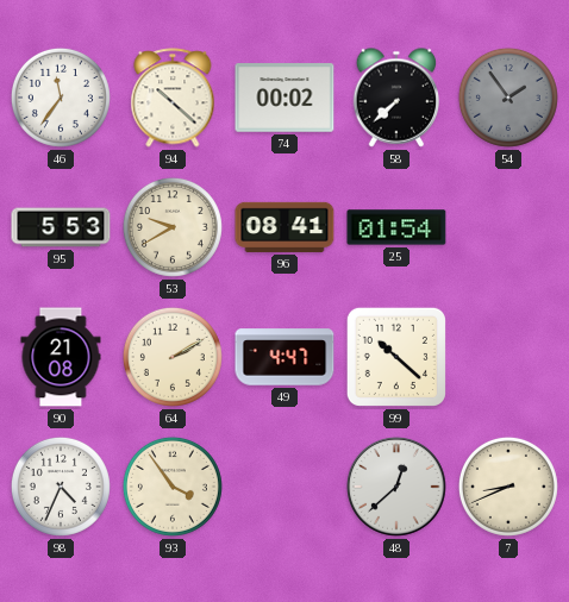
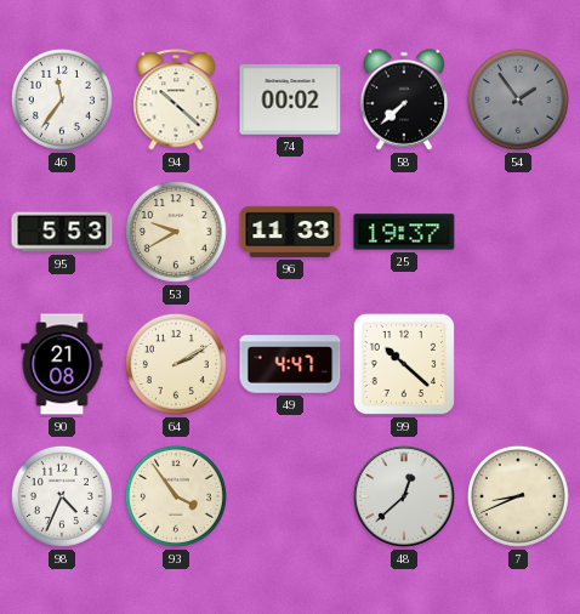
96: 08:41 -> 11:33
25: 01:54 -> 19:37
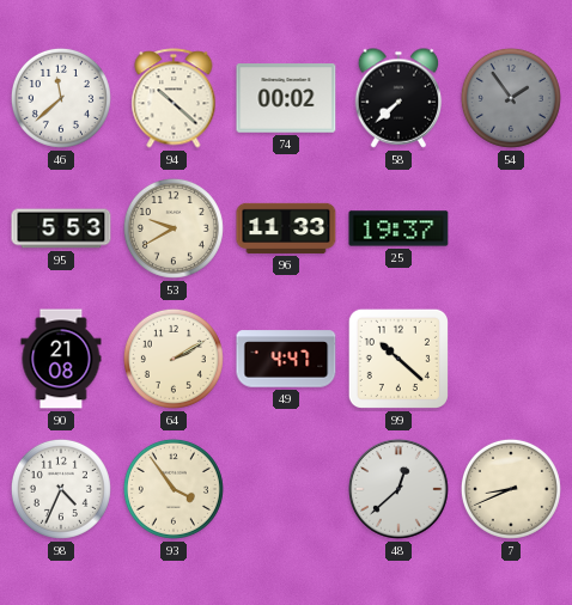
46: 11:36 -> 11:38
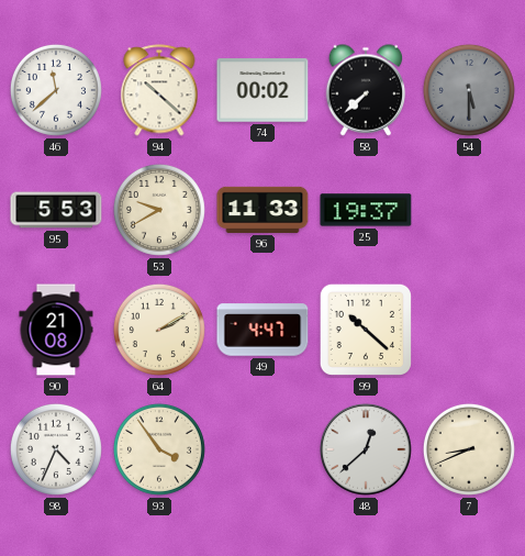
54: 1:54 -> 5:30
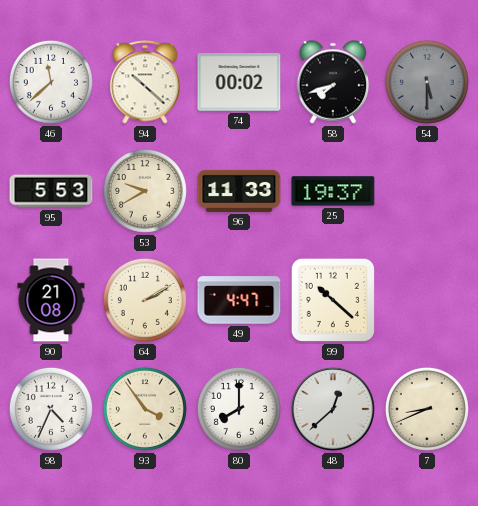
58: 7:38 -> 7:42
80: none -> 8:00
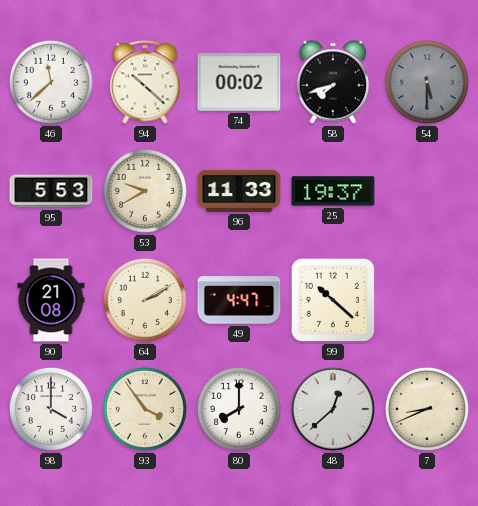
98: 4:34 -> 4:00
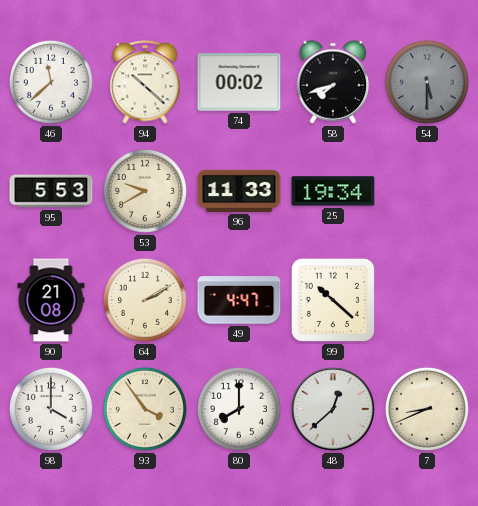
25: 19:37 -> 19:34
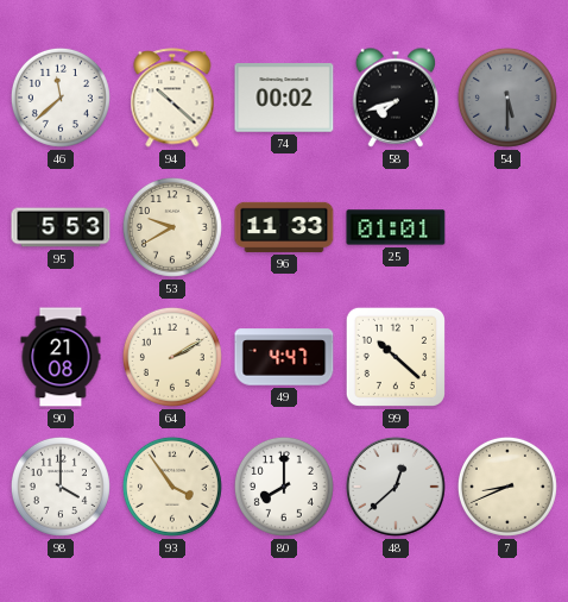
25: 19:34 -> 01:01
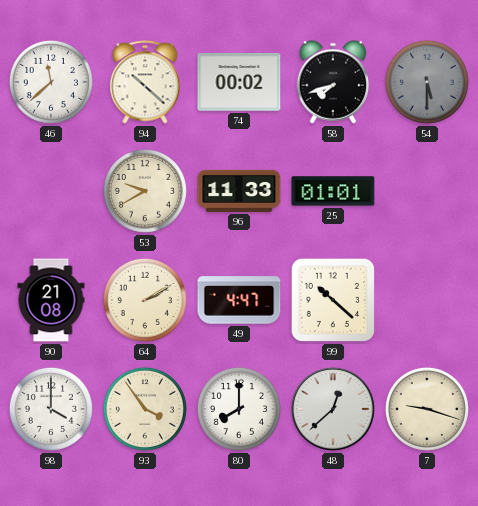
95: 5:53 -> none
7: 8:41 -> 9:18
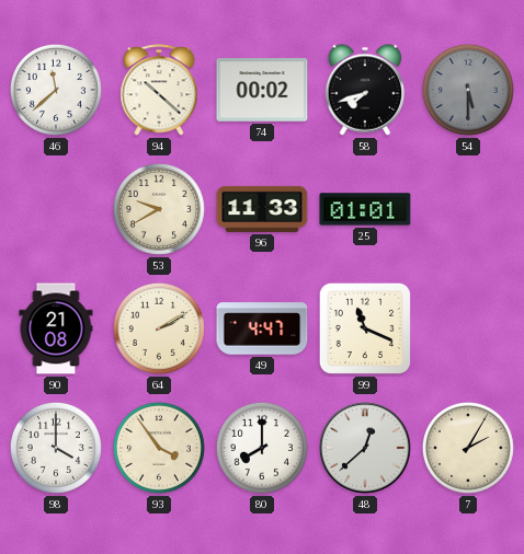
99: 10:22 -> 11:19
7: 9:18 -> 2:05
